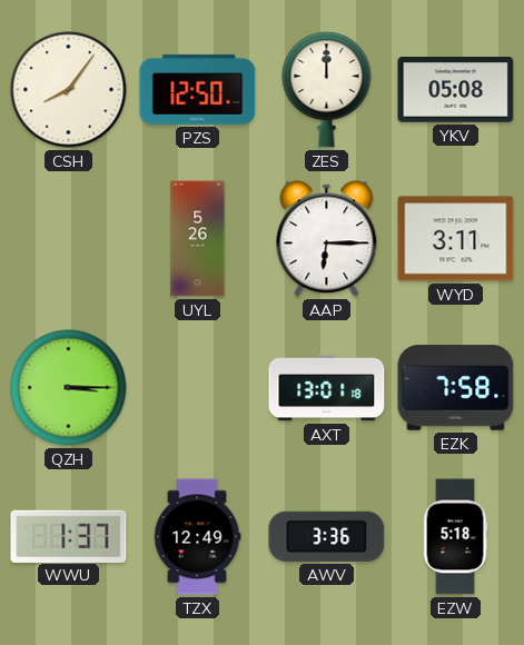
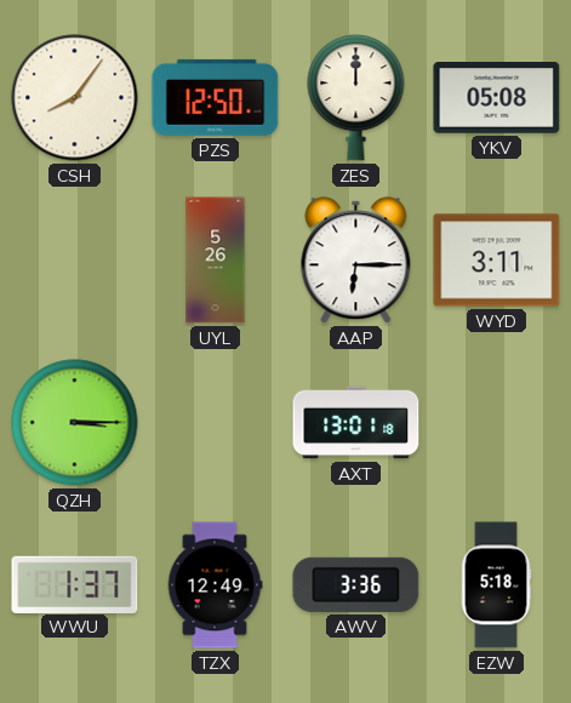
EZK: 7:58 -> none
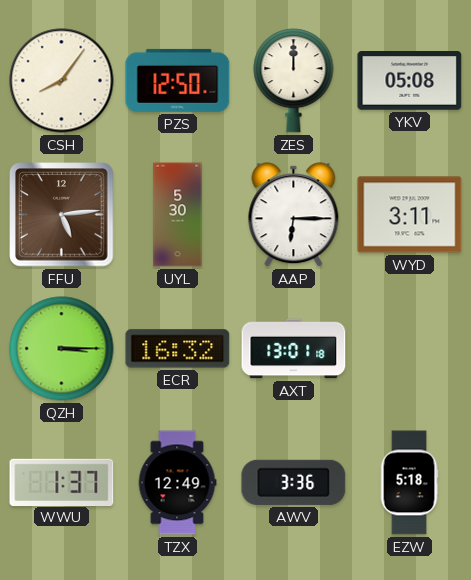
FFU: none -> 5:14
UYL: 5:26 -> 5:30
ECR: none -> 16:32
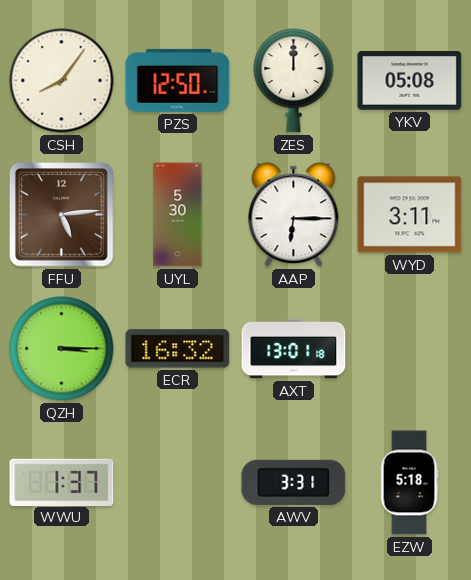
TZX: 12:49 -> none
AWV: 3:36 -> 3:31
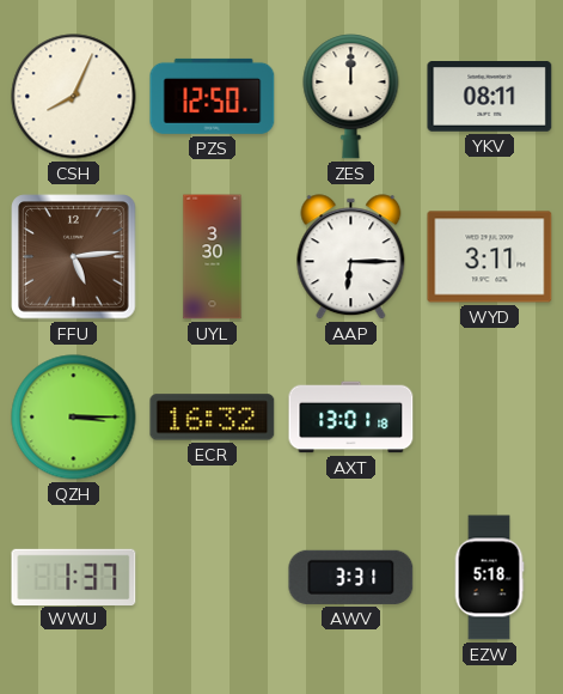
CSH: 8:06 -> 8:04
YKV: 05:08 -> 08:11
UYL: 5:30 -> 3:30
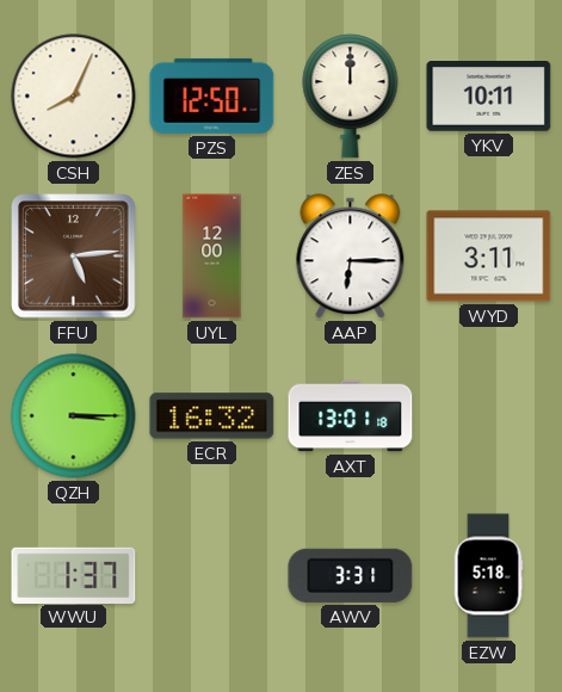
YKV: 08:11 -> 10:11
UYL: 3:30 -> 12:00
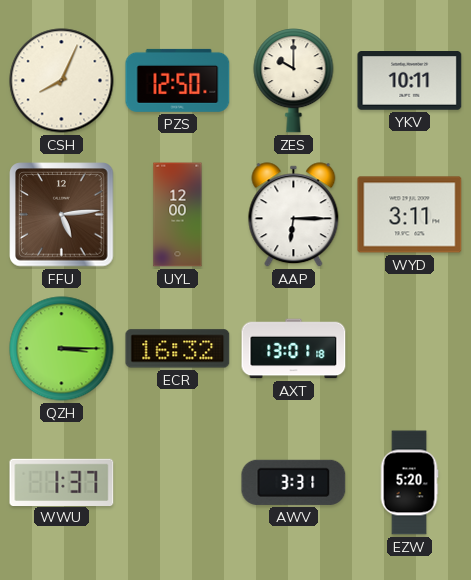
ZES: 12:00 -> 10:00
EZW: 5:18 -> 5:20
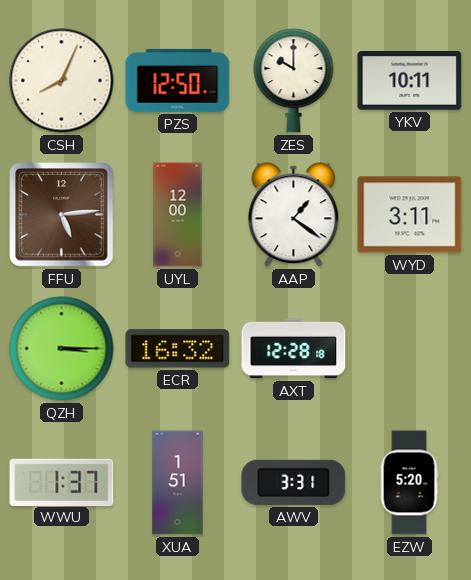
AAP: 6:15 -> 1:21
AXT: 13:01 -> 12:28
XUA: none -> 1:51
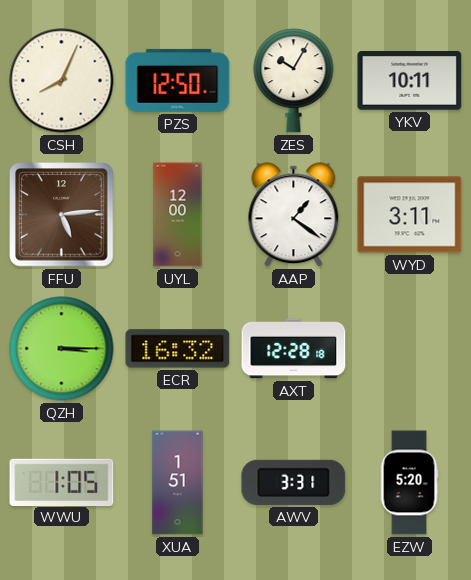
ZES: 10:00 -> 10:05
WWU: 1:37 -> 1:05
